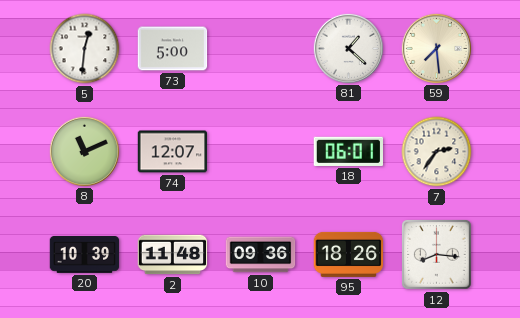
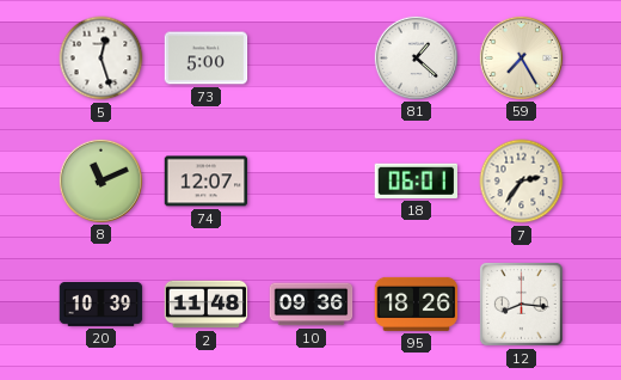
5: 12:31 -> 12:27
59: 7:29 -> 7:25
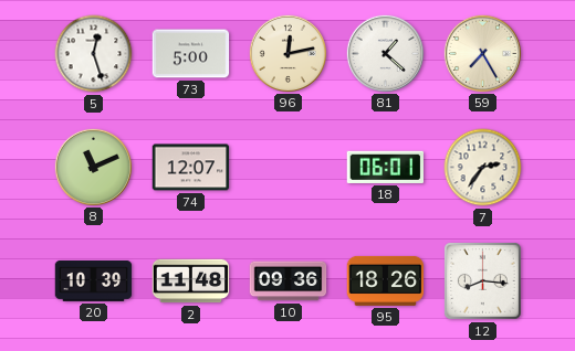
96: none -> 12:13
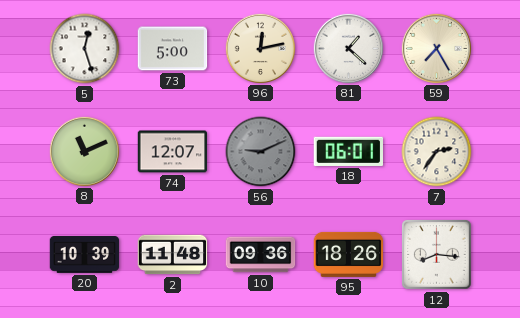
56: none -> 9:11
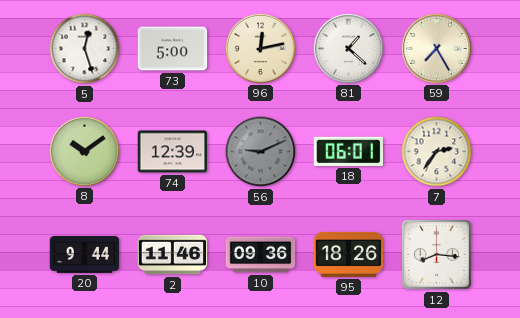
8: 11:11 -> 10:09
74: 12:07 -> 12:39
20: 10:39 -> 9:44
2: 11:48 -> 11:46
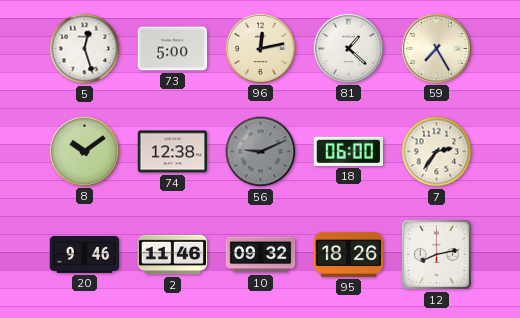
74: 12:39 -> 12:38
18: 06:01 -> 06:00
20: 9:44 -> 9:46
10: 09:36 -> 09:32
12: 8:16 -> 8:13
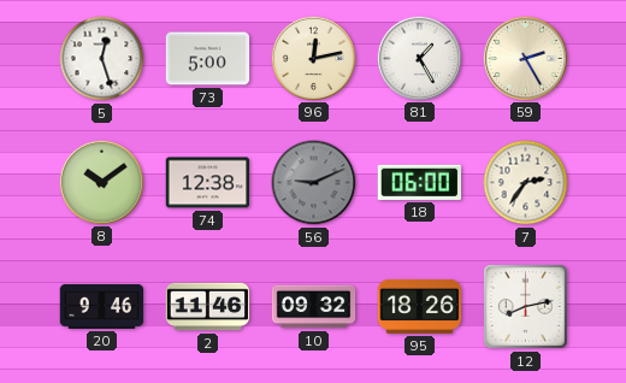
81: 1:22 -> 1:25
59: 7:25 -> 2:25
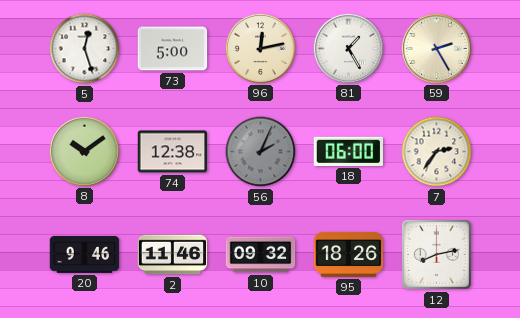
56: 9:11 -> 2:04
